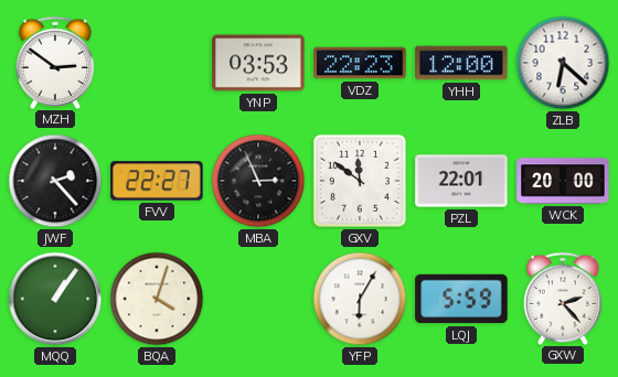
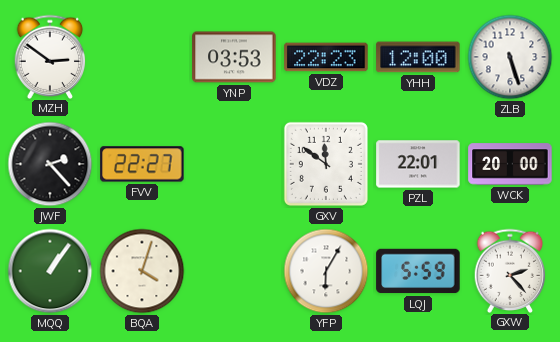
ZLB: 6:22 -> 5:27
MBA: 2:56 -> none
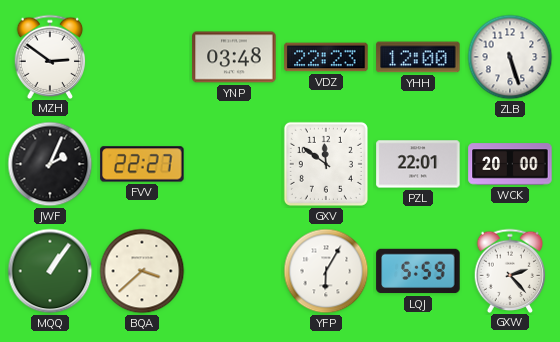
YNP: 03:53 -> 03:48
JWF: 2:23 -> 2:04
BQA: 4:03 -> 3:38
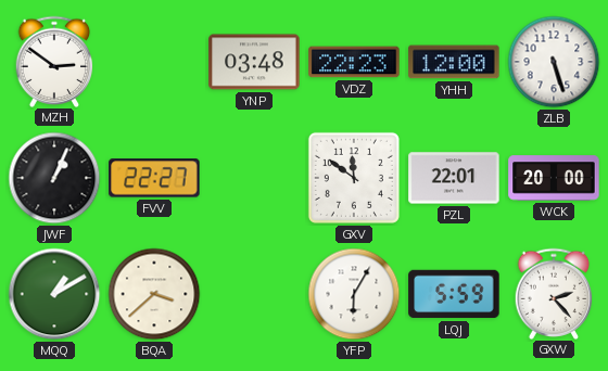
JWF: 2:04 -> 1:04
MQQ: 1:06 -> 1:10
